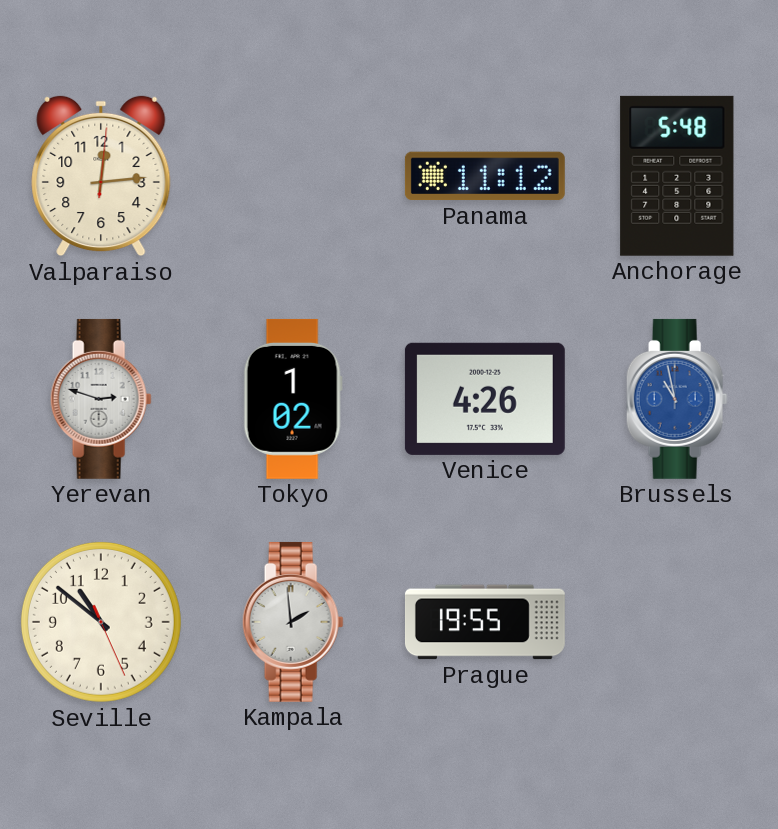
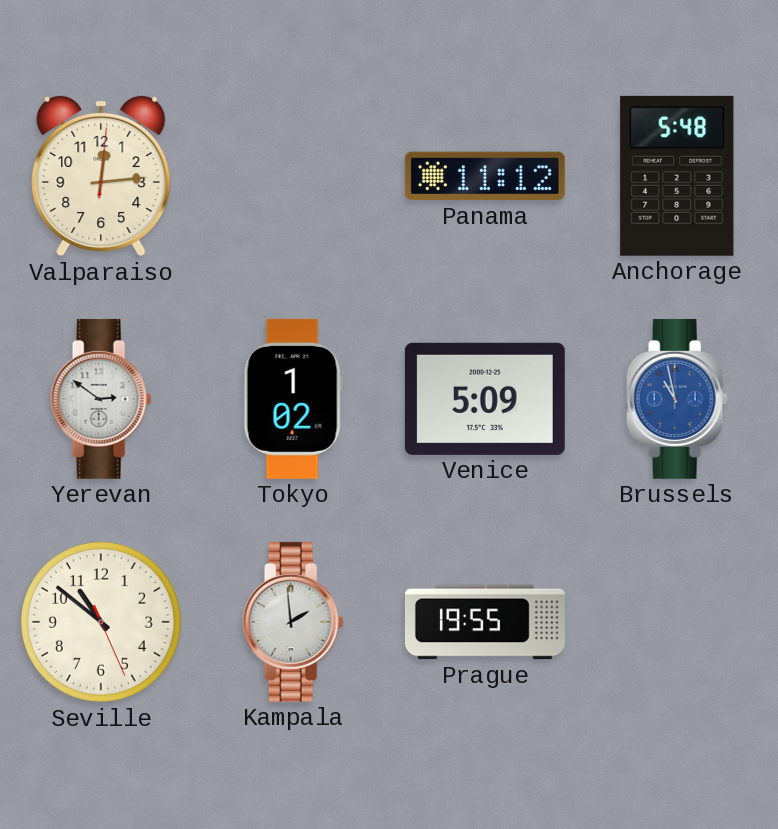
Yerevan: 2:48 -> 2:51
Venice: 4:26 -> 5:09
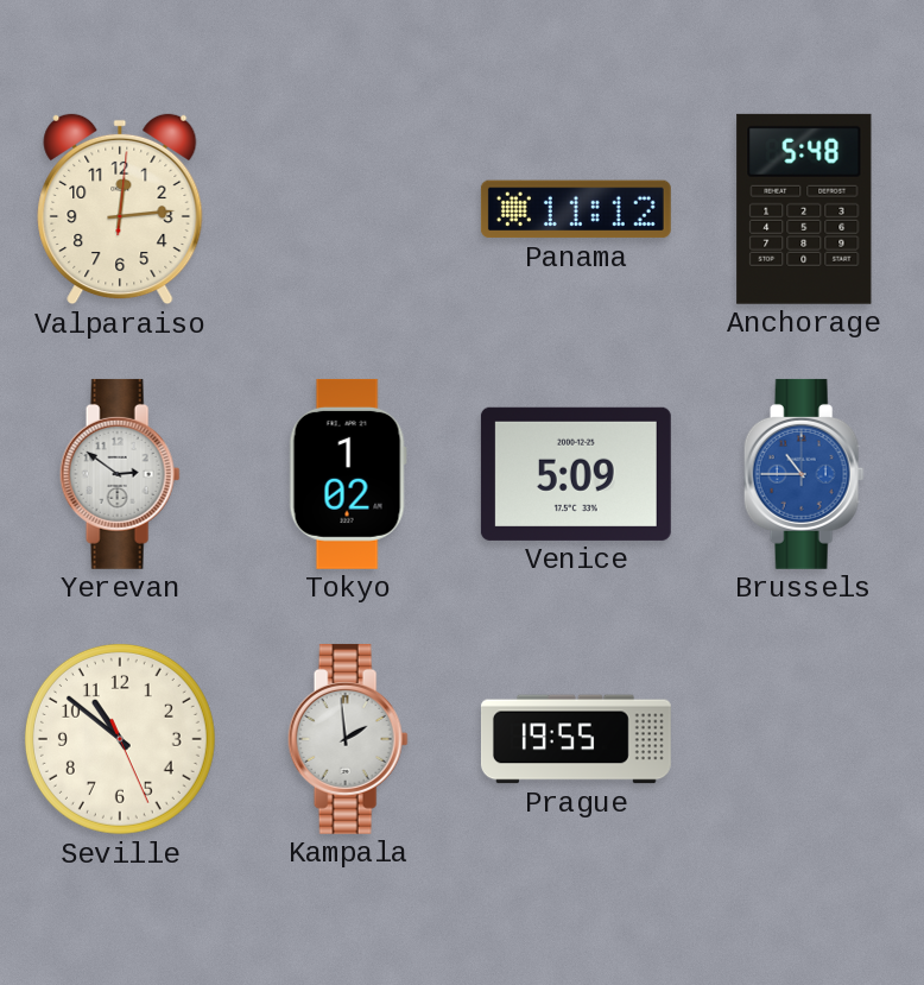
Brussels: 10:58 -> 10:45
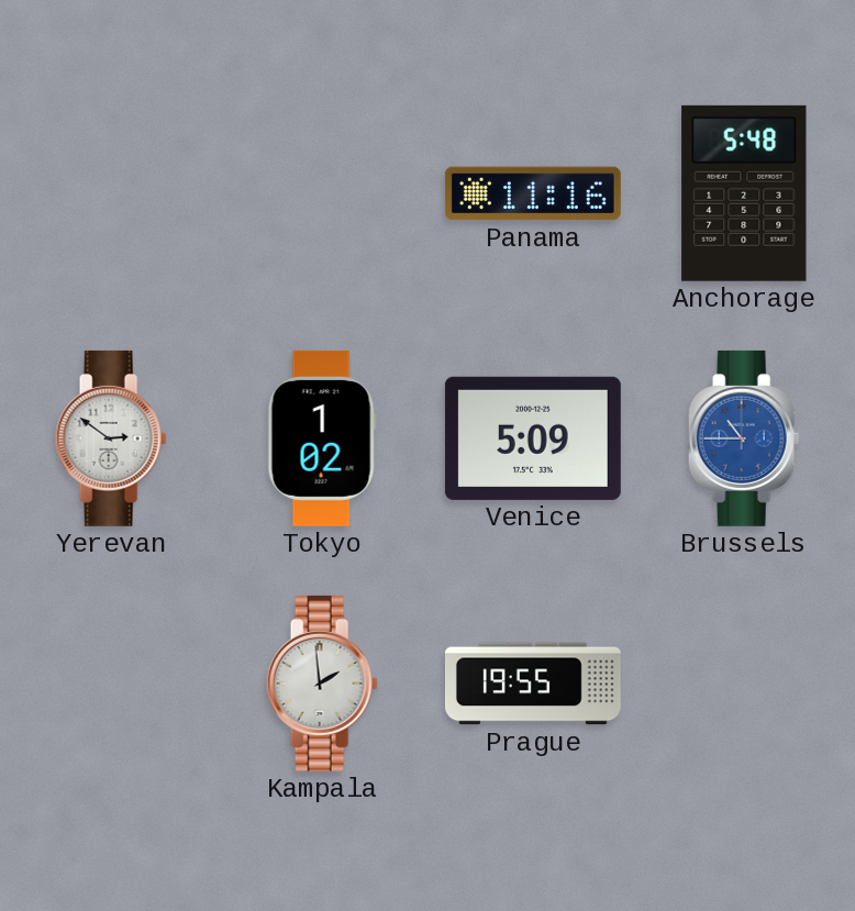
Valparaiso: 12:14 -> none
Panama: 11:12 -> 11:16
Seville: 10:51 -> none
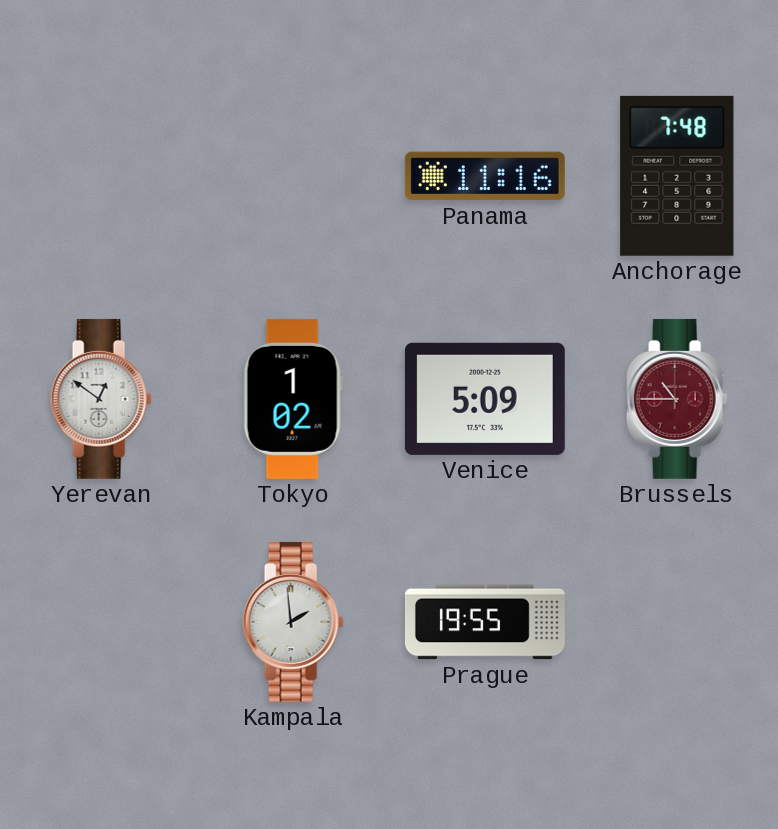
Anchorage: 5:48 -> 7:48
Yerevan: 2:51 -> 12:51
Brussels dial: blue -> burgundy
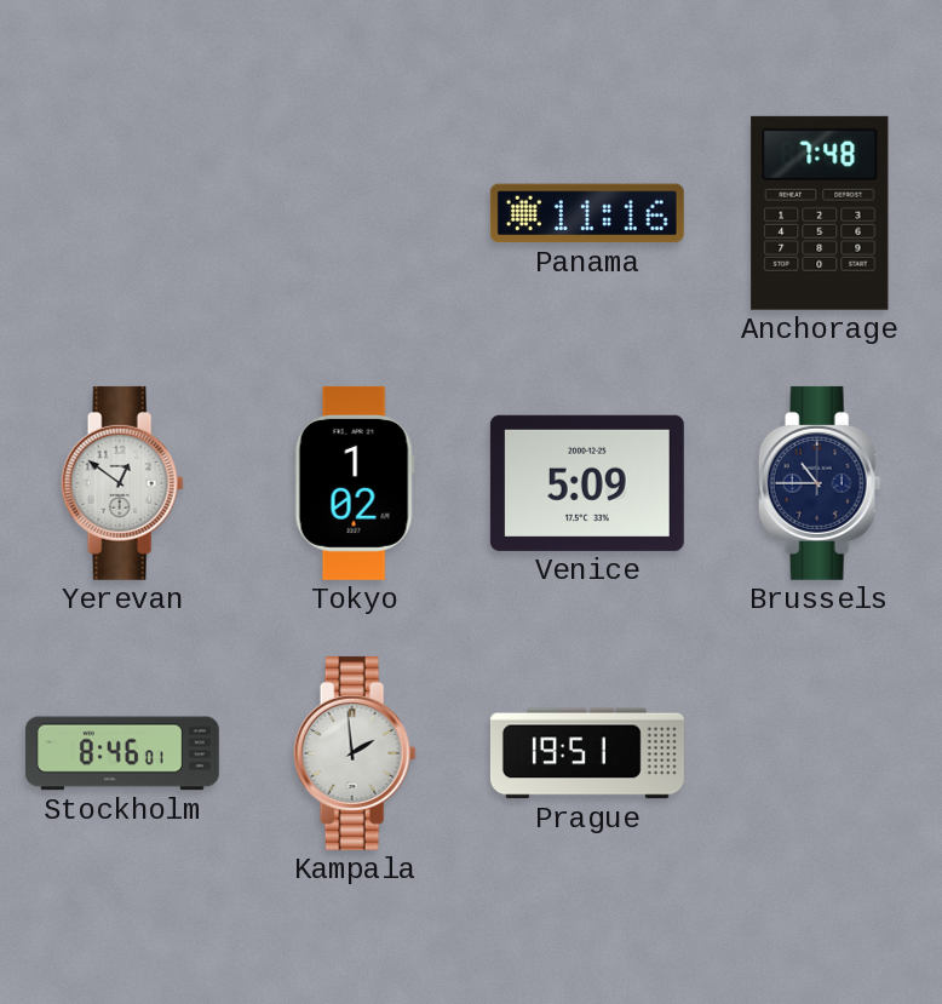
Brussels dial: burgundy -> navy
Stockholm: none -> 8:46
Prague: 19:55 -> 19:51
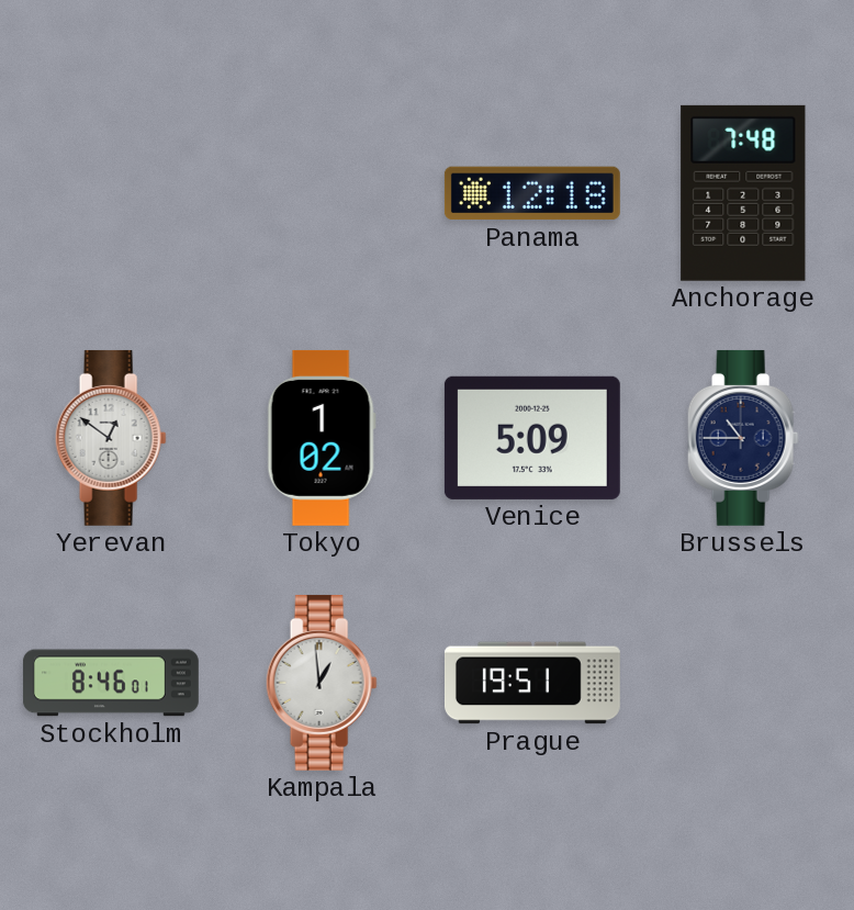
Panama: 11:16 -> 12:18
Kampala: 1:59 -> 12:59
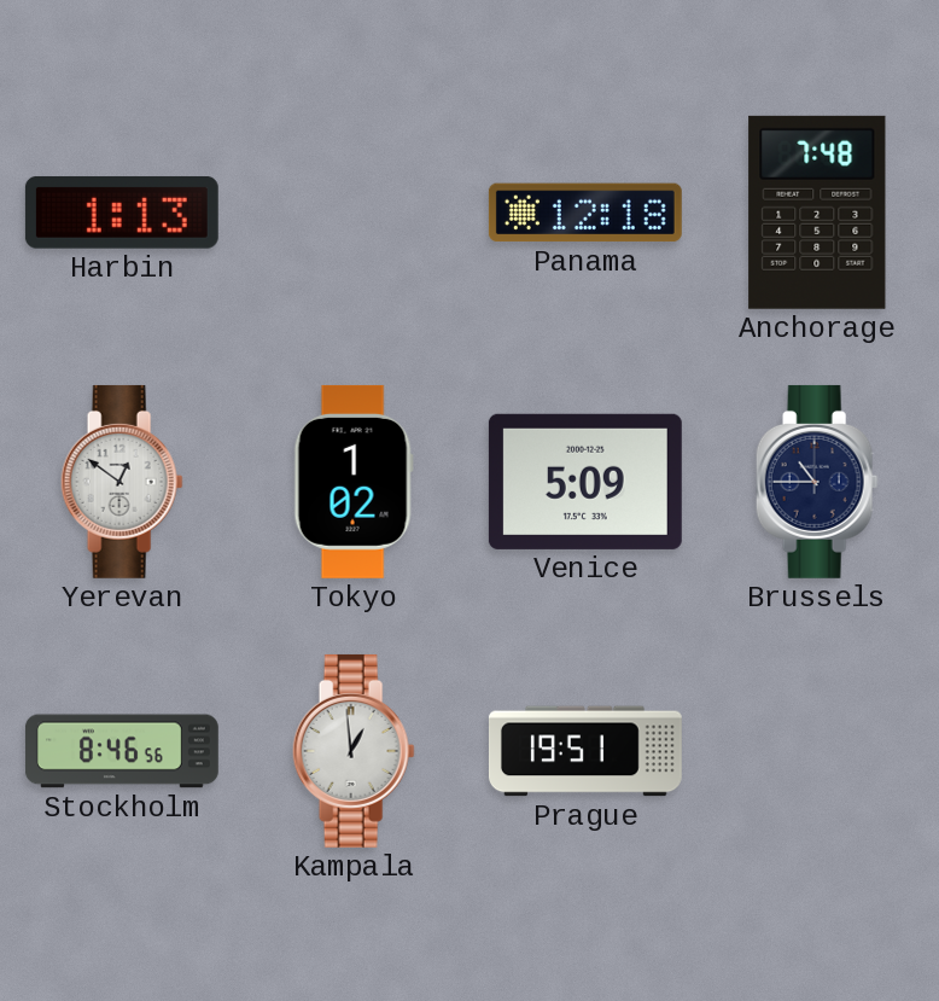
Harbin: none -> 1:13
Stockholm: 8:46:01 -> 8:46:56
